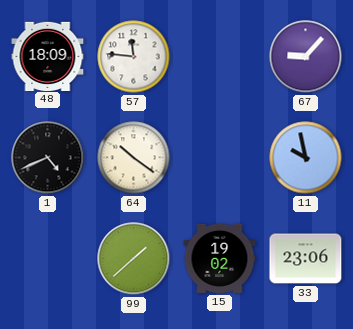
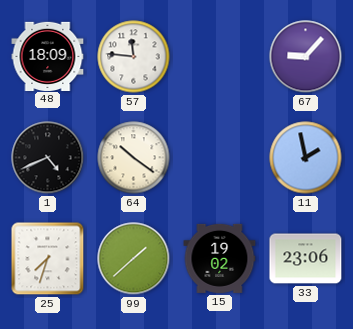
11: 9:58 -> 1:58
25: none -> 7:33
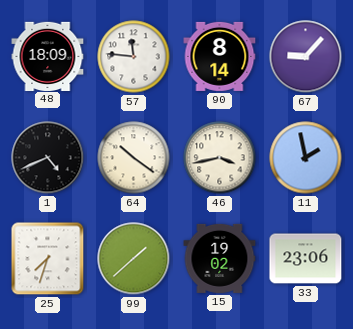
90: none -> 8:14
46: none -> 3:43
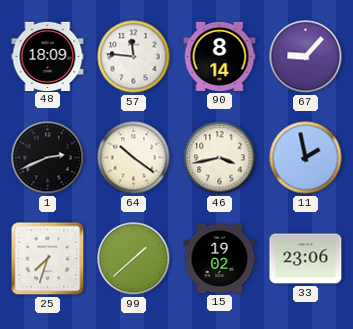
1: 4:41 -> 2:41
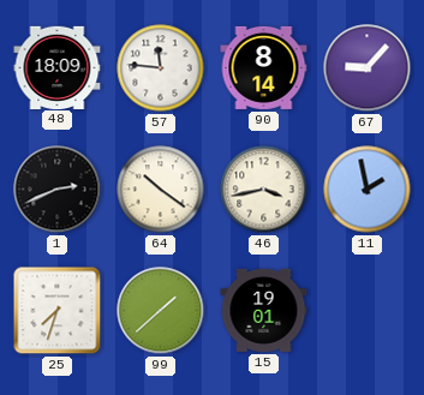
15: 19:02 -> 19:01
33: 23:06 -> none
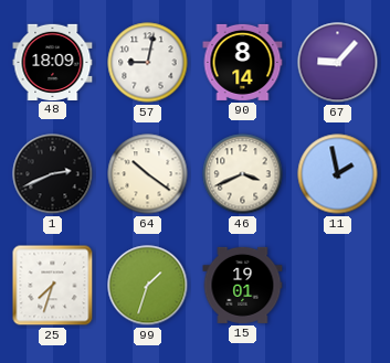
57: 11:46 -> 9:02
46: 3:43 -> 3:41
99: 1:38 -> 1:33
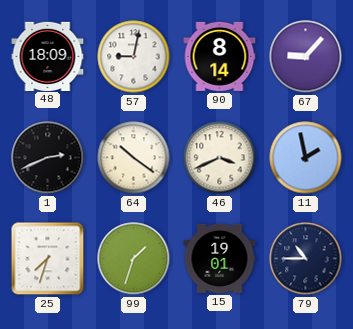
79: none -> 10:45
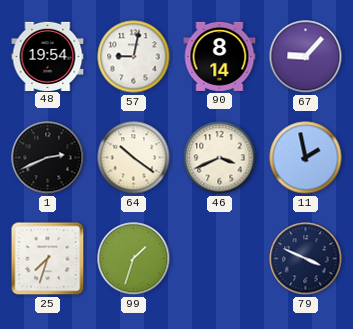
48: 18:09 -> 19:54
15: 19:01 -> none
79: 10:45 -> 3:49
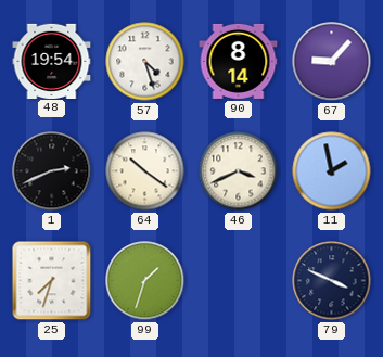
57: 9:02 -> 4:27
